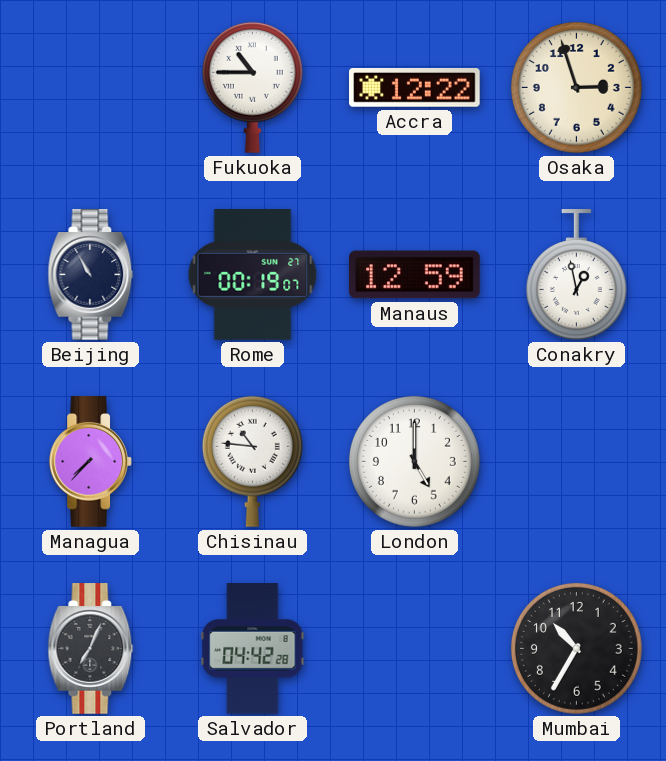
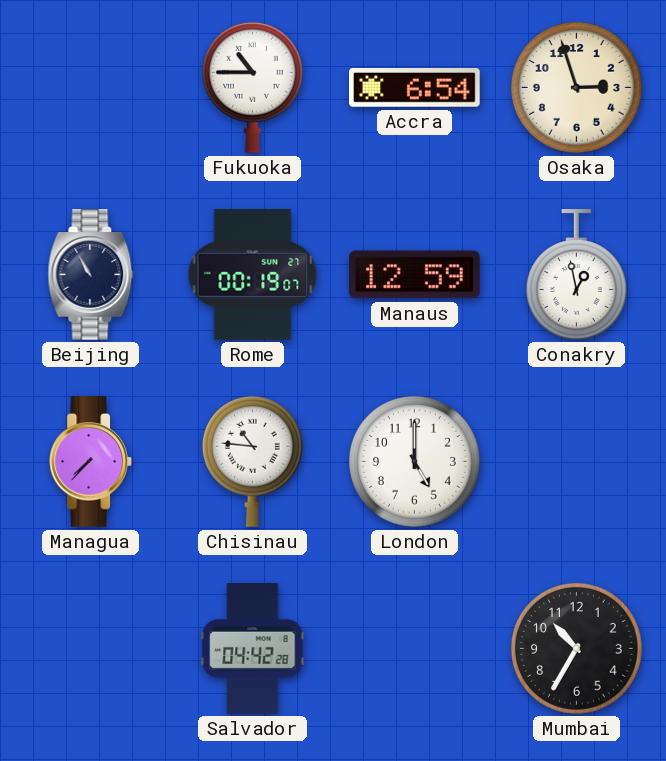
Accra: 12:22 -> 6:54
Portland: 7:04 -> none
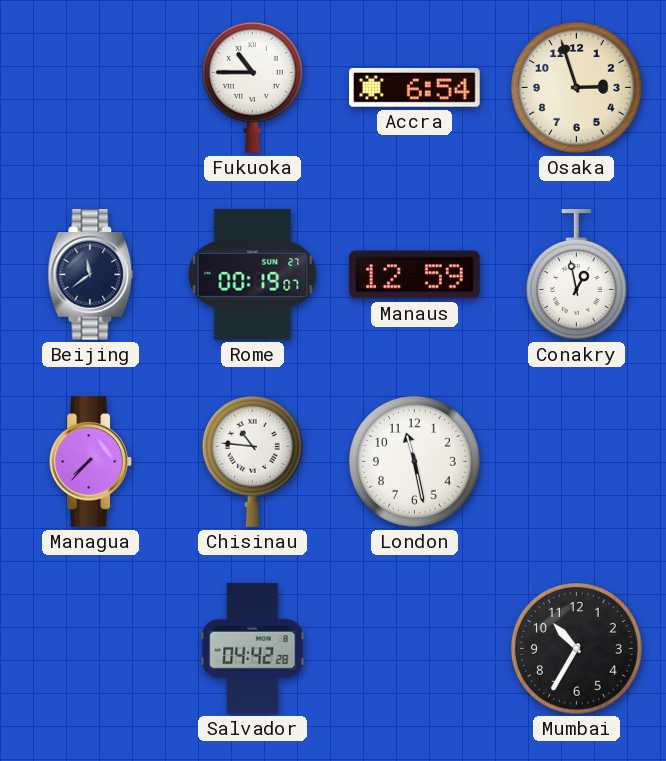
Beijing: 10:55 -> 11:39
London: 5:00 -> 11:28
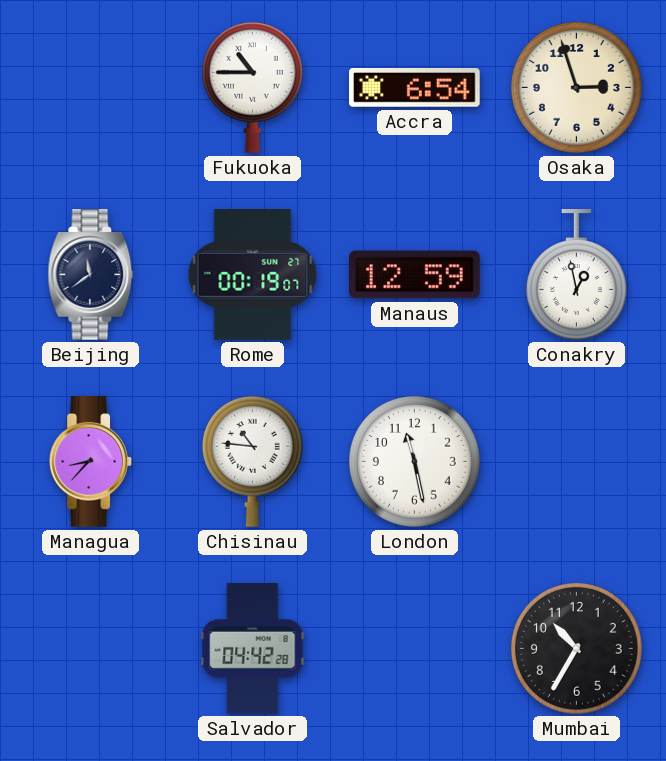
Managua: 7:37 -> 8:37
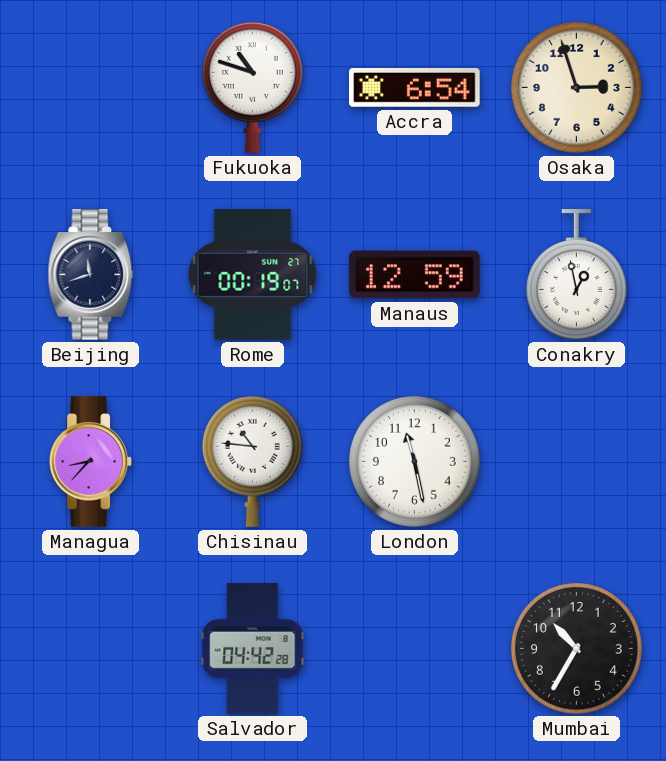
Fukuoka: 10:45 -> 10:48
Beijing: 11:39 -> 11:42
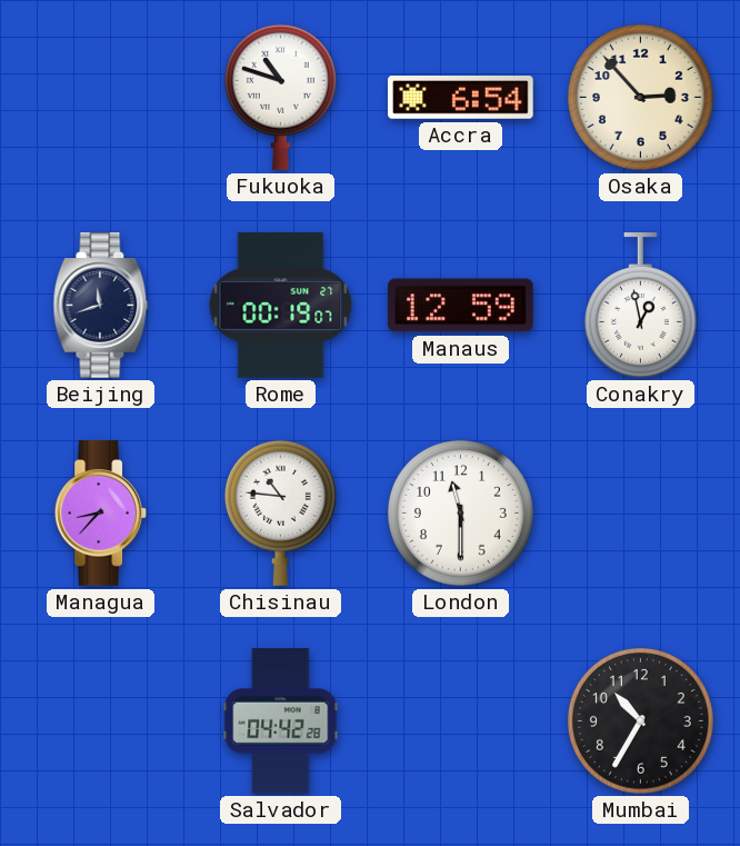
Osaka: 2:57 -> 2:53
London: 11:28 -> 11:30
